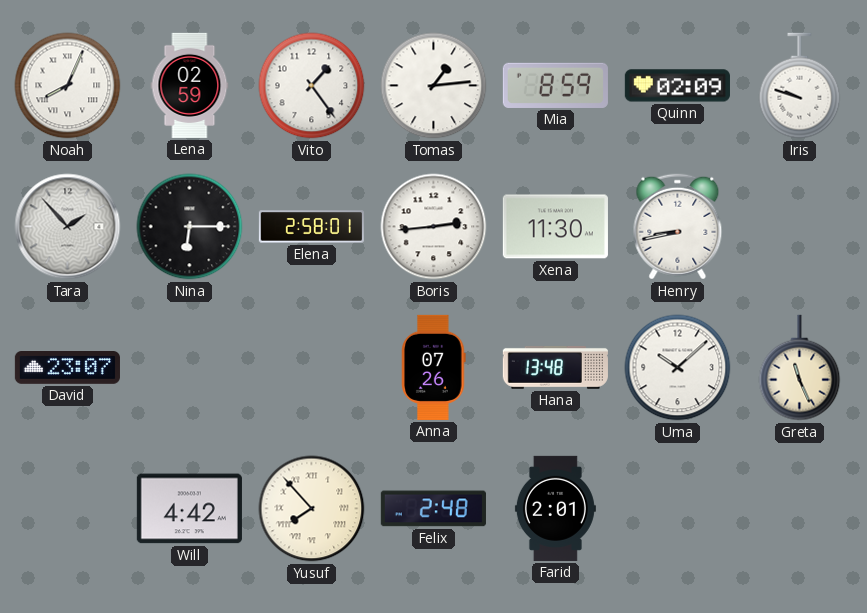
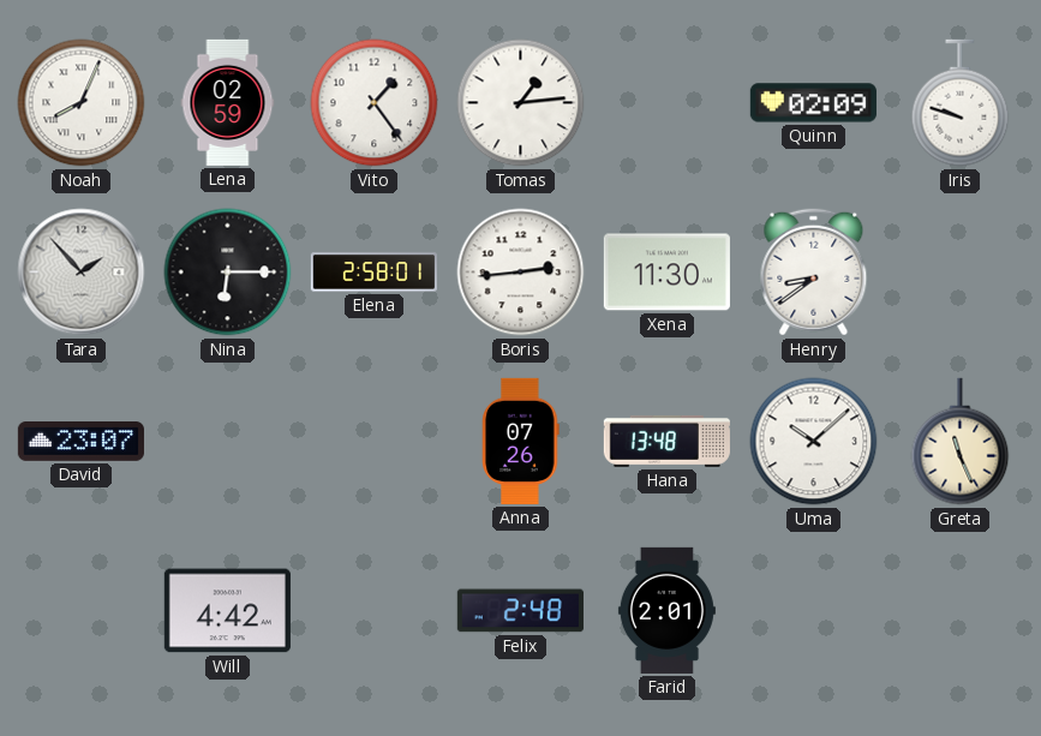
Mia: 8:59 -> none
Henry: 8:43 -> 8:39
Yusuf: 7:53 -> none
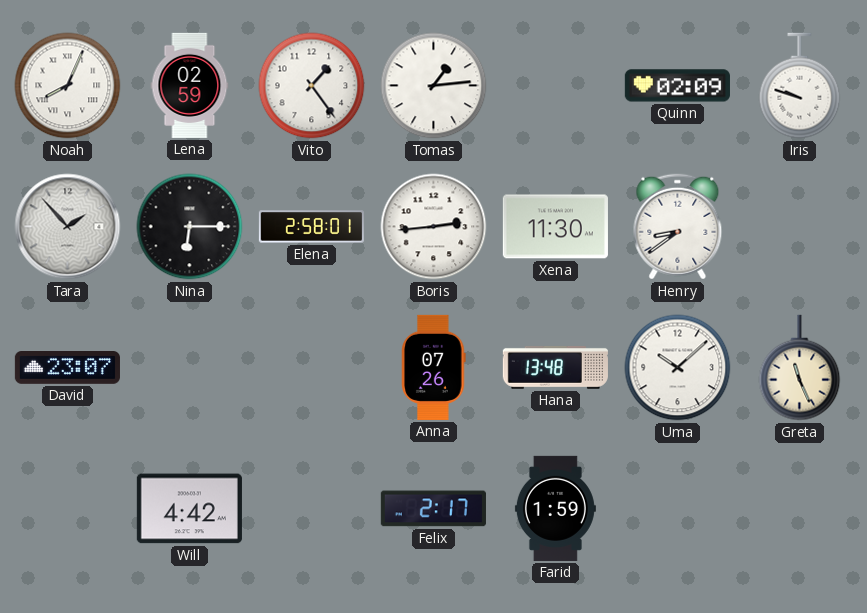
Felix: 2:48 -> 2:17
Farid: 2:01 -> 1:59
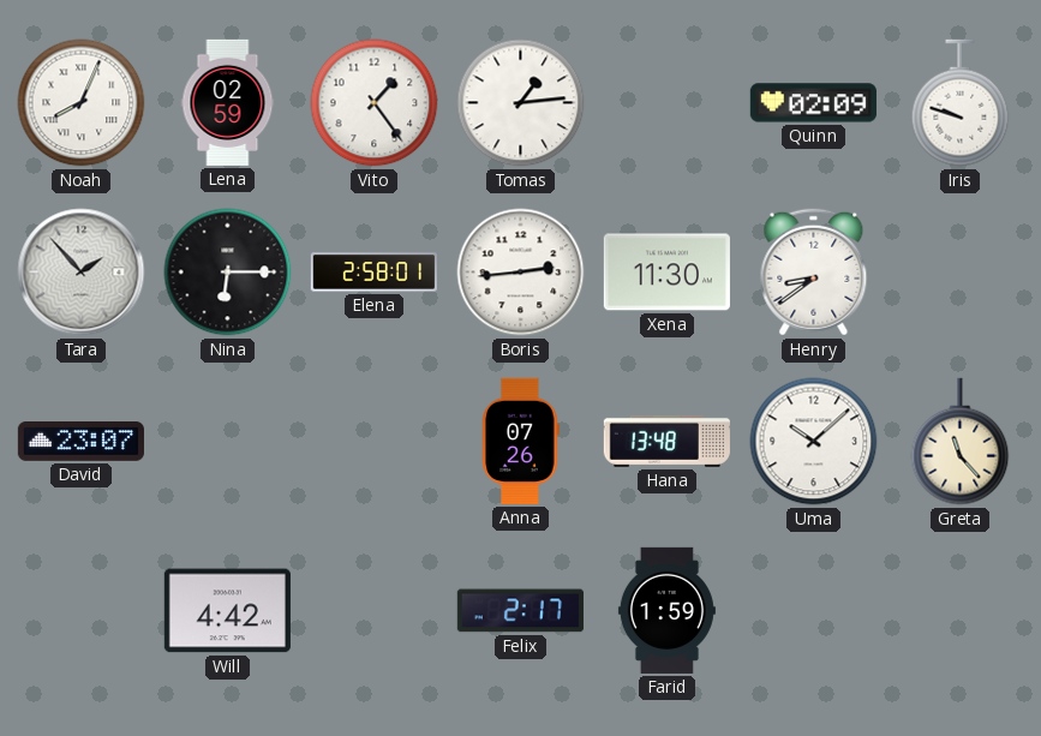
Greta: 11:26 -> 11:23
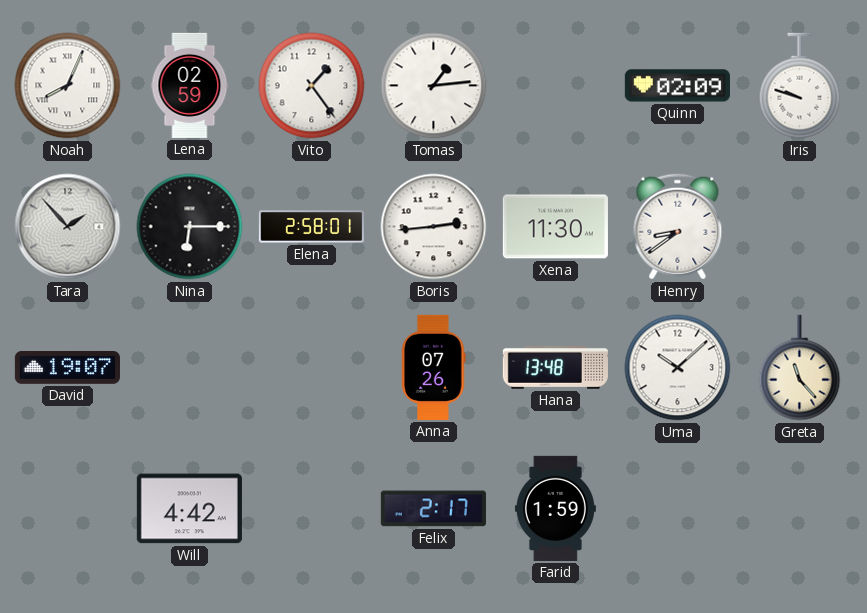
David: 23:07 -> 19:07
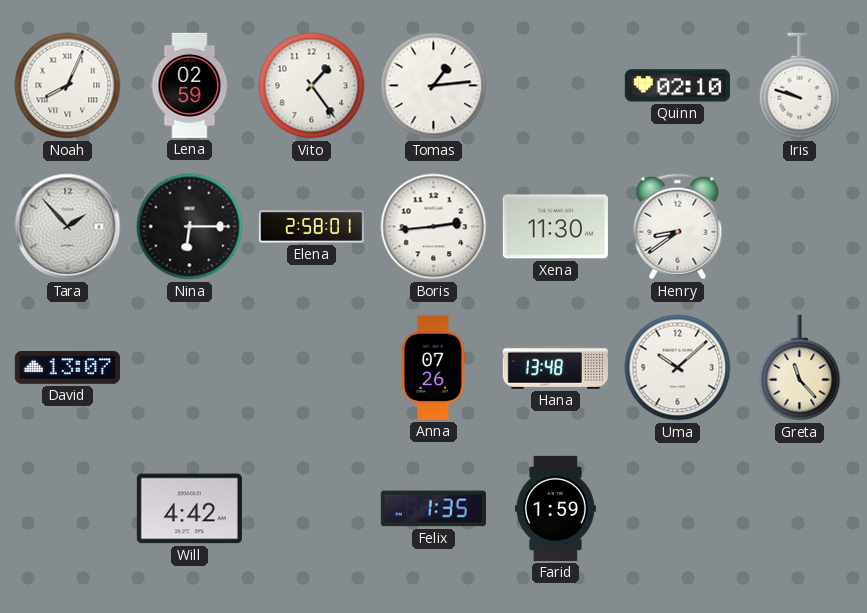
Quinn: 02:09 -> 02:10
David: 19:07 -> 13:07
Felix: 2:17 -> 1:35
